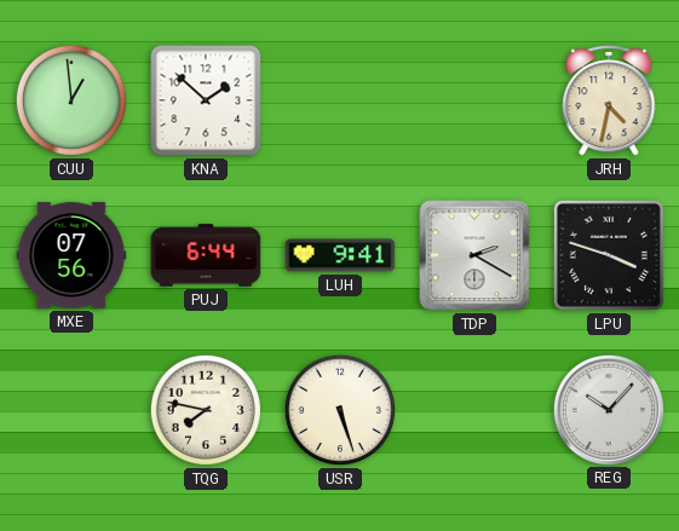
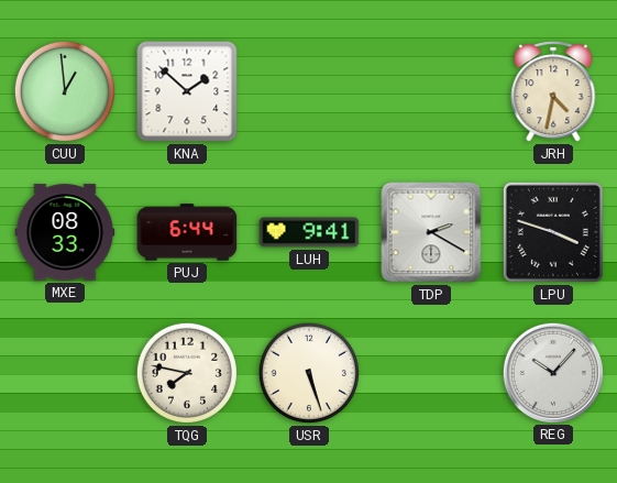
MXE: 07:56 -> 08:33
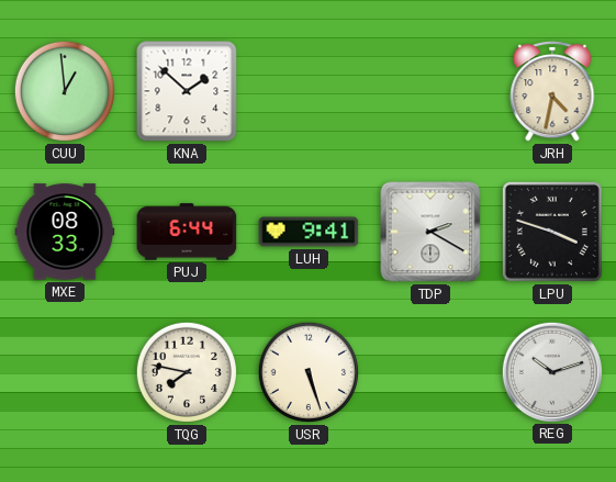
REG: 10:07 -> 10:12
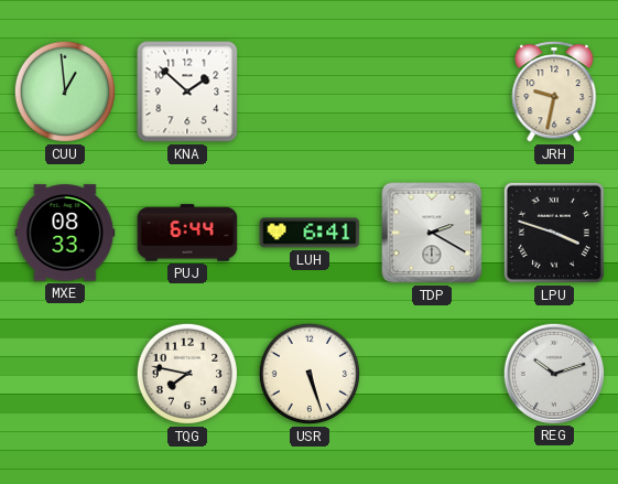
JRH: 4:32 -> 9:32
LUH: 9:41 -> 6:41
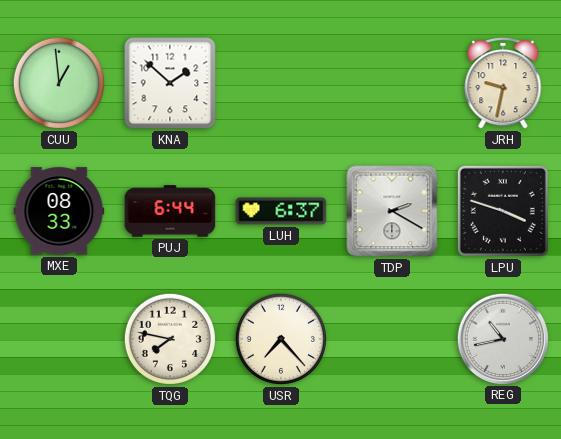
LUH: 6:41 -> 6:37
USR: 5:27 -> 7:23
REG: 10:12 -> 10:43
